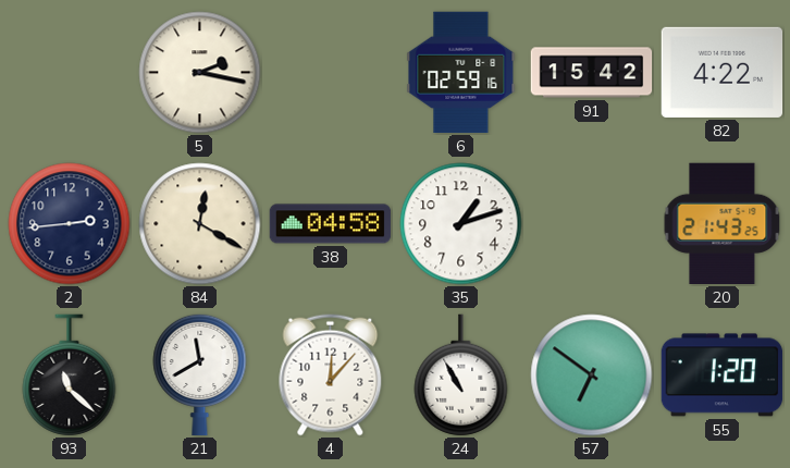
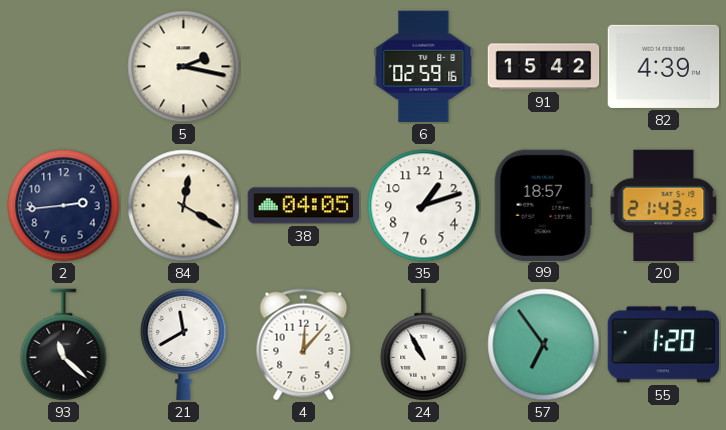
82: 4:22 -> 4:39
38: 04:58 -> 04:05
99: none -> 18:57
57: 6:51 -> 6:54
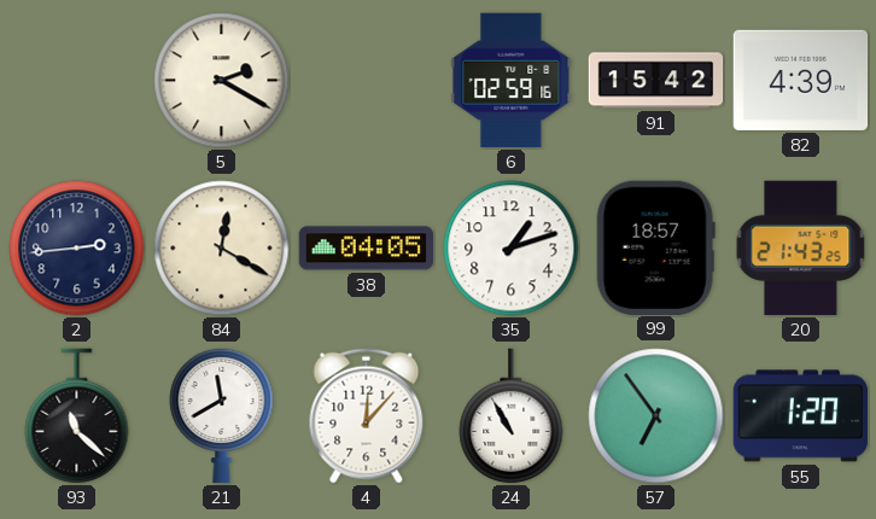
5: 2:17 -> 2:20
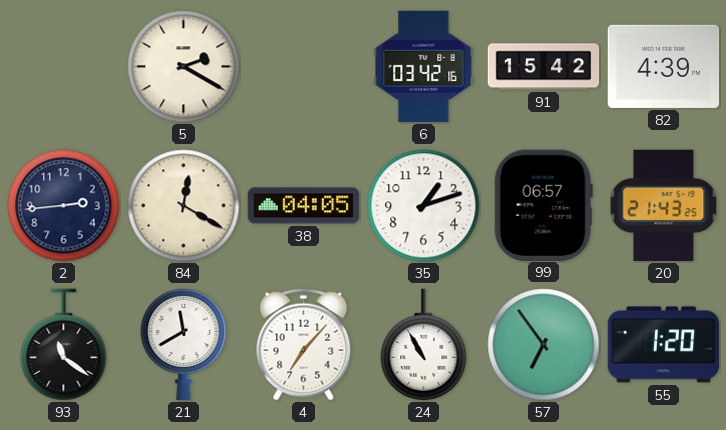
6: 02:59 -> 03:42
99: 18:57 -> 06:57
93: 11:22 -> 11:21
4: 12:07 -> 7:07
